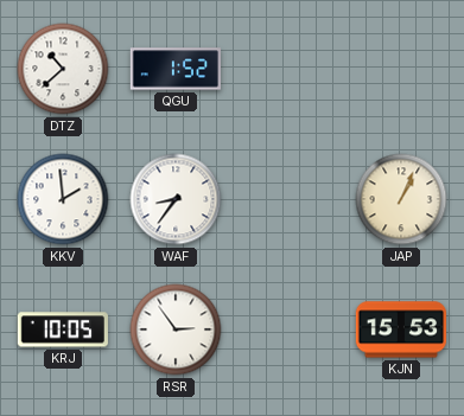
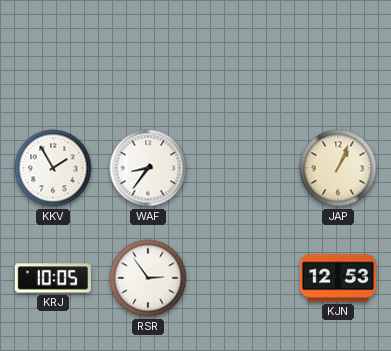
DTZ: 10:38 -> none
QGU: 1:52 -> none
KKV: 1:59 -> 1:55
KJN: 15:53 -> 12:53
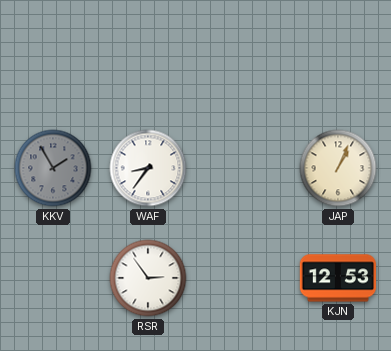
KKV dial: white -> grey
KRJ: 10:05 -> none
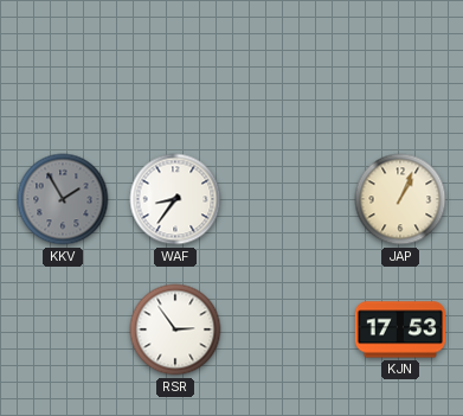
KJN: 12:53 -> 17:53
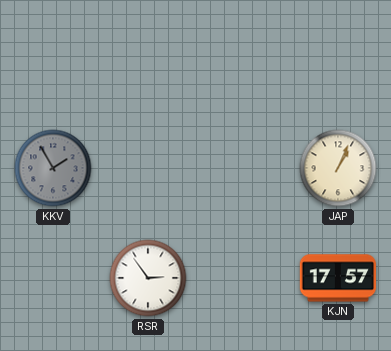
WAF: 8:36 -> none
KJN: 17:53 -> 17:57
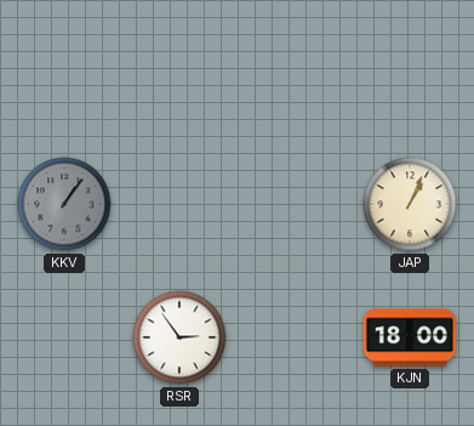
KKV: 1:55 -> 1:06
KJN: 17:57 -> 18:00
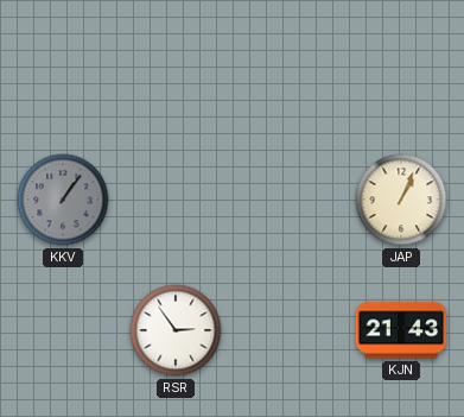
KJN: 18:00 -> 21:43
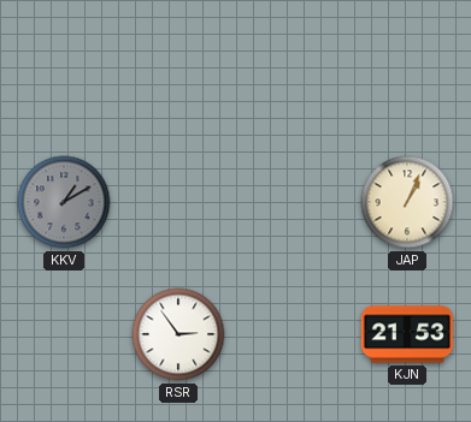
KKV: 1:06 -> 1:10
KJN: 21:43 -> 21:53
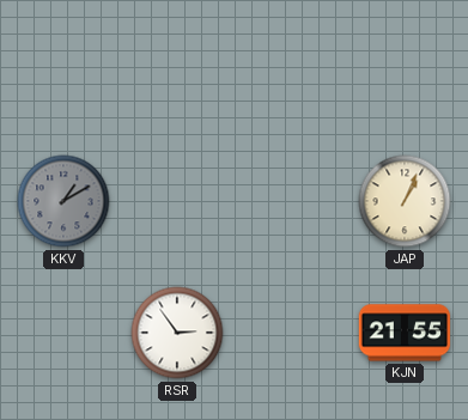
KJN: 21:53 -> 21:55
